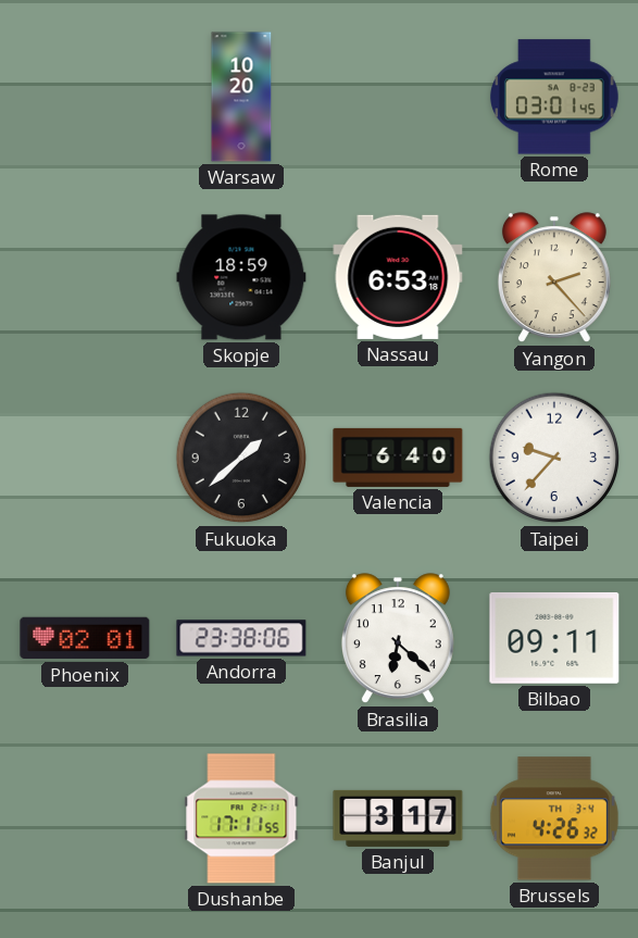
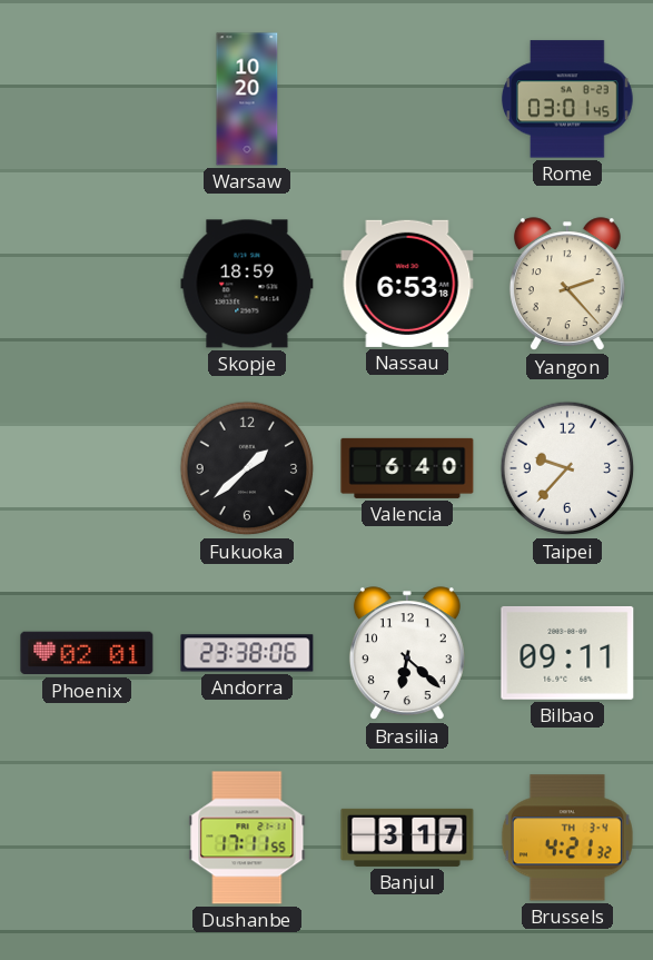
Brussels: 4:26 -> 4:21
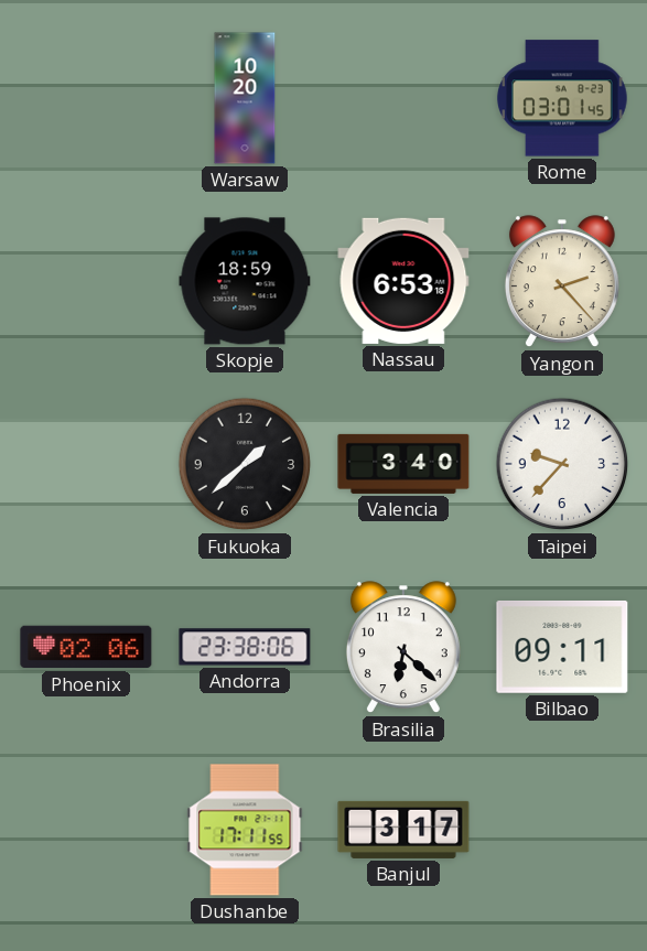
Valencia: 6:40 -> 3:40
Phoenix: 02:01 -> 02:06
Brussels: 4:21 -> none
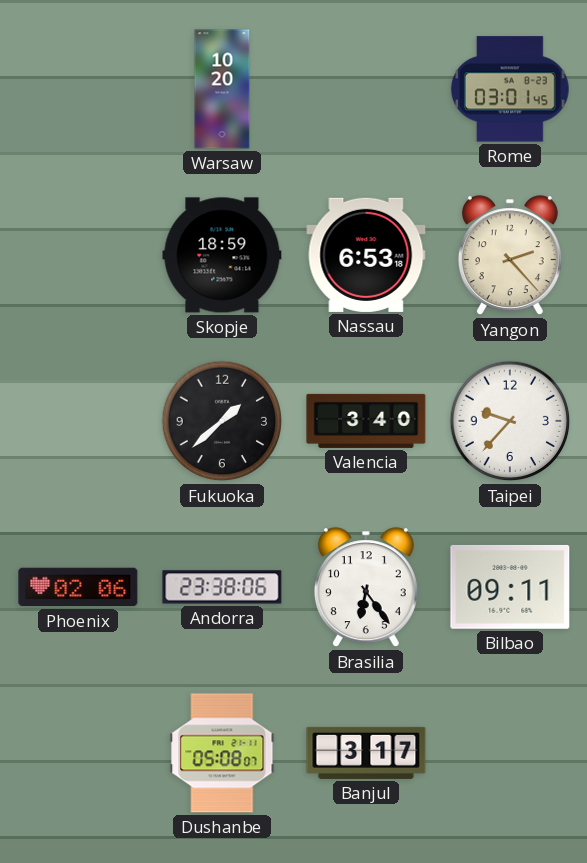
Brasilia: 6:22 -> 6:24
Dushanbe: 17:11 -> 05:08
